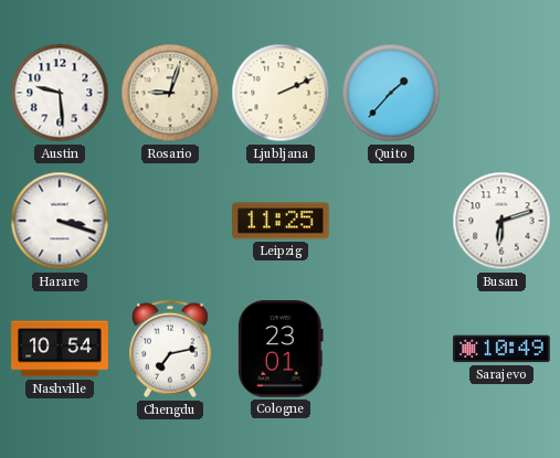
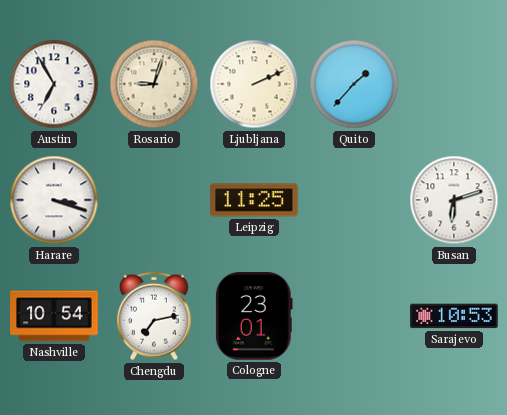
Austin: 9:29 -> 6:55
Sarajevo: 10:49 -> 10:53
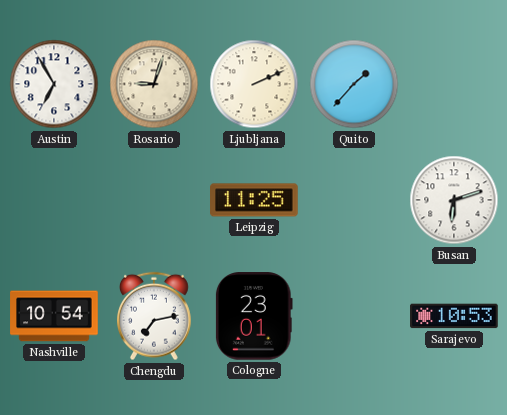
Harare: 3:18 -> none
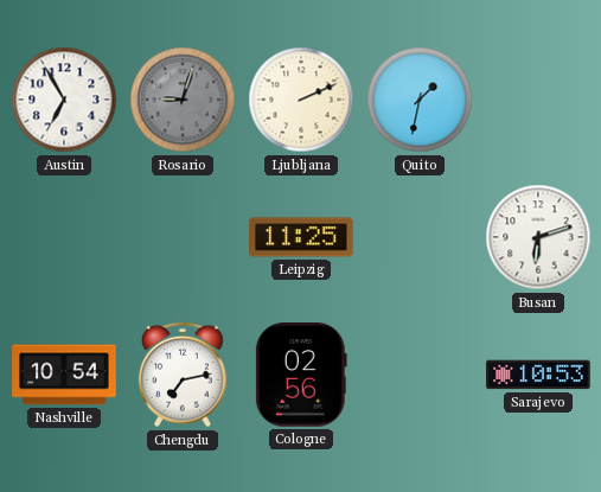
Rosario dial: cream -> grey
Quito: 1:37 -> 1:32
Cologne: 23:01 -> 02:56
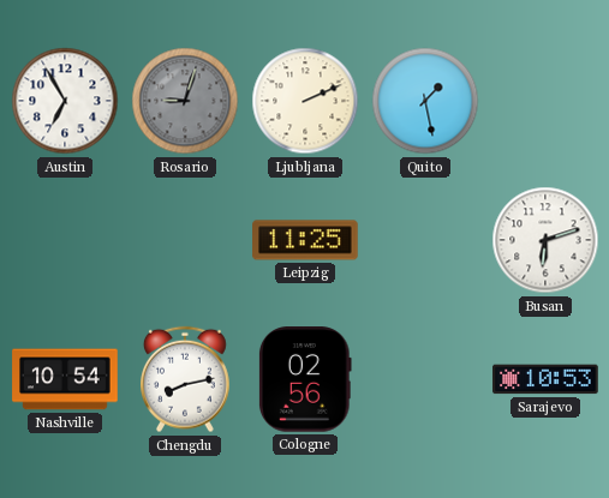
Quito: 1:32 -> 1:28
Chengdu: 7:13 -> 8:13
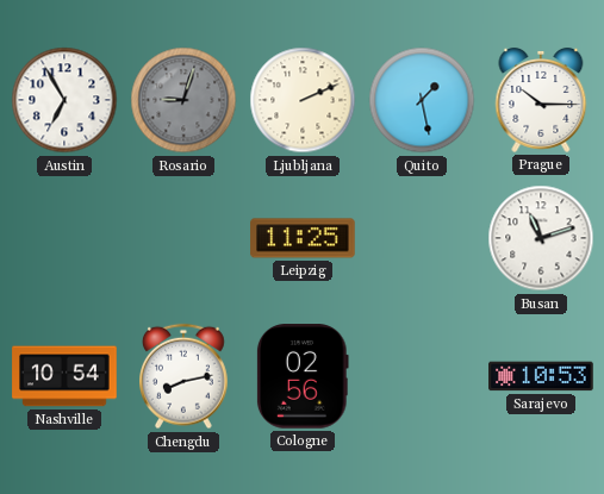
Prague: none -> 10:15
Busan: 6:12 -> 11:12
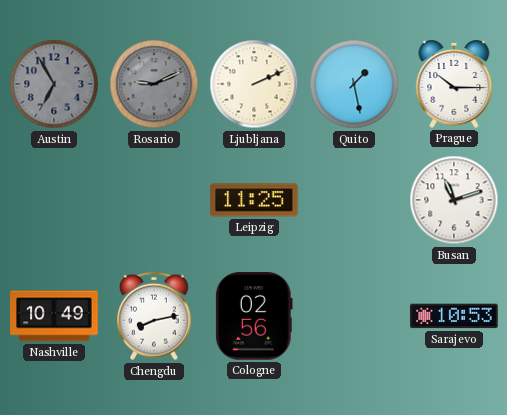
Austin dial: white -> grey
Rosario: 9:03 -> 9:11
Nashville: 10:54 -> 10:49
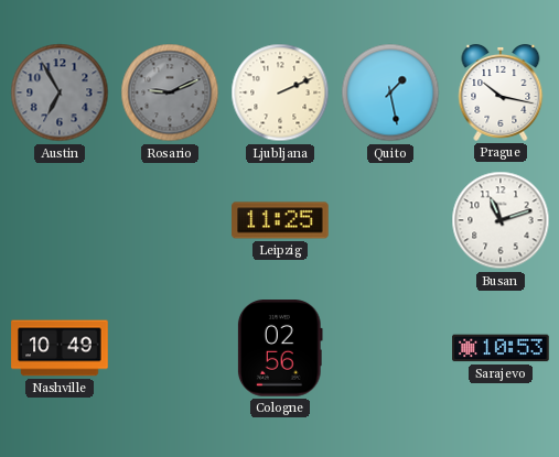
Prague: 10:15 -> 10:17
Chengdu: 8:13 -> none
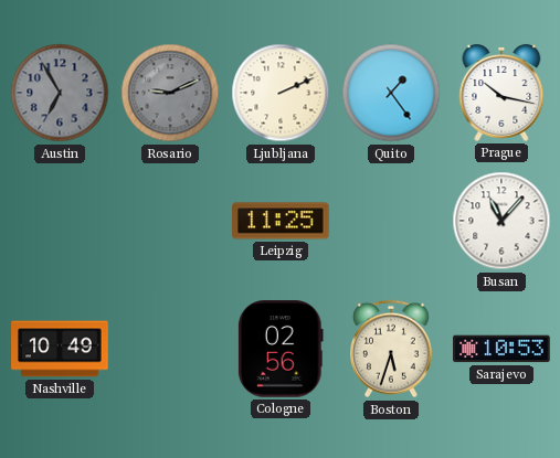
Quito: 1:28 -> 1:24
Busan: 11:12 -> 11:07
Boston: none -> 5:33
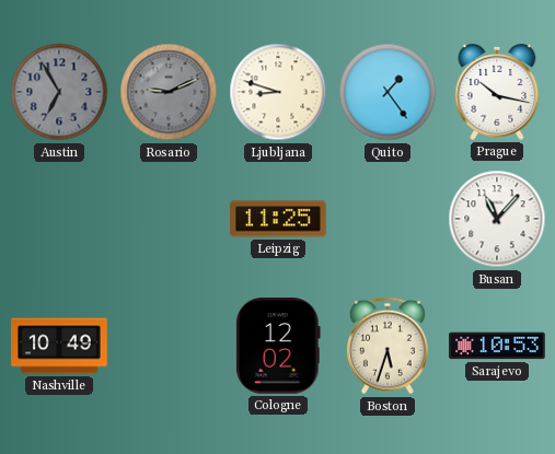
Ljubljana: 2:11 -> 8:48
Cologne: 02:56 -> 12:02
